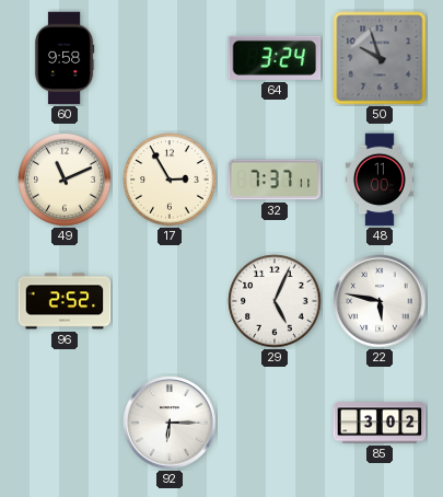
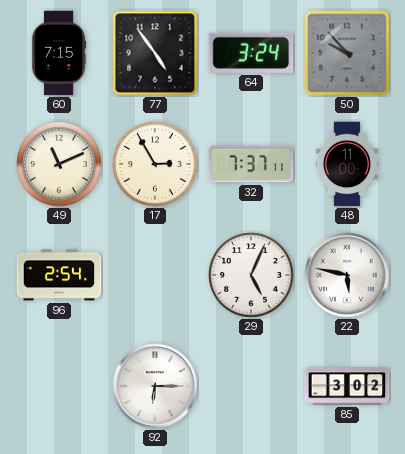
60: 9:58 -> 7:15
77: none -> 4:54
50: 9:57 -> 9:53
96: 2:52 -> 2:54
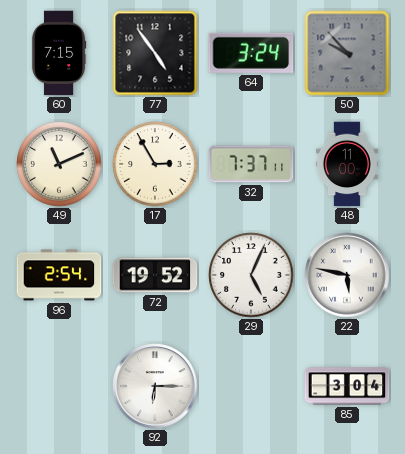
72: none -> 19:52
85: 3:02 -> 3:04
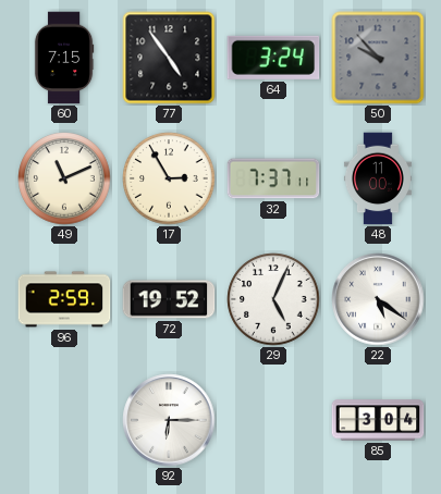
96: 2:54 -> 2:59
22: 5:47 -> 5:21
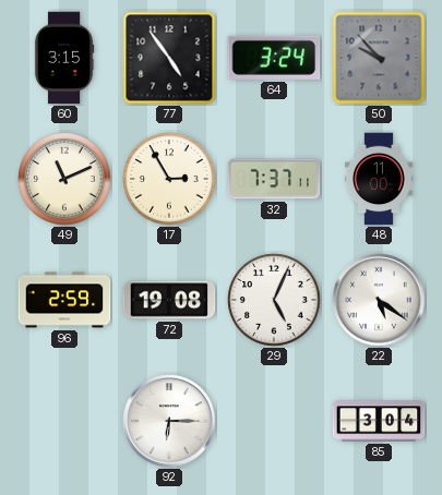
60: 7:15 -> 3:15
72: 19:52 -> 19:08
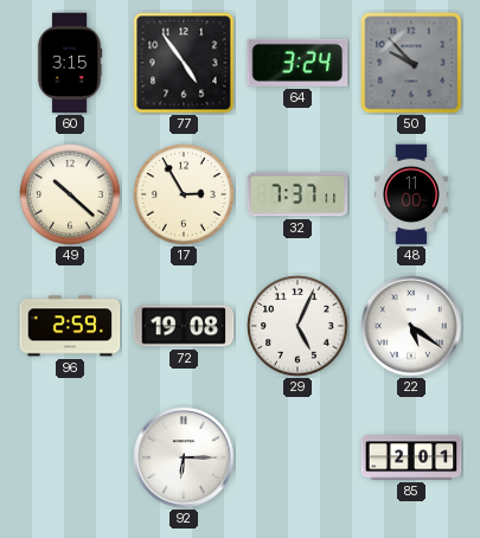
49: 11:11 -> 10:22
85: 3:04 -> 2:01
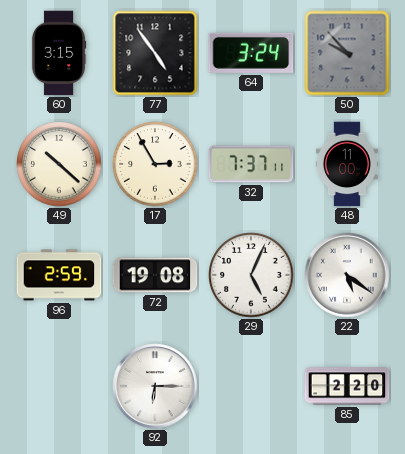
85: 2:01 -> 2:20
